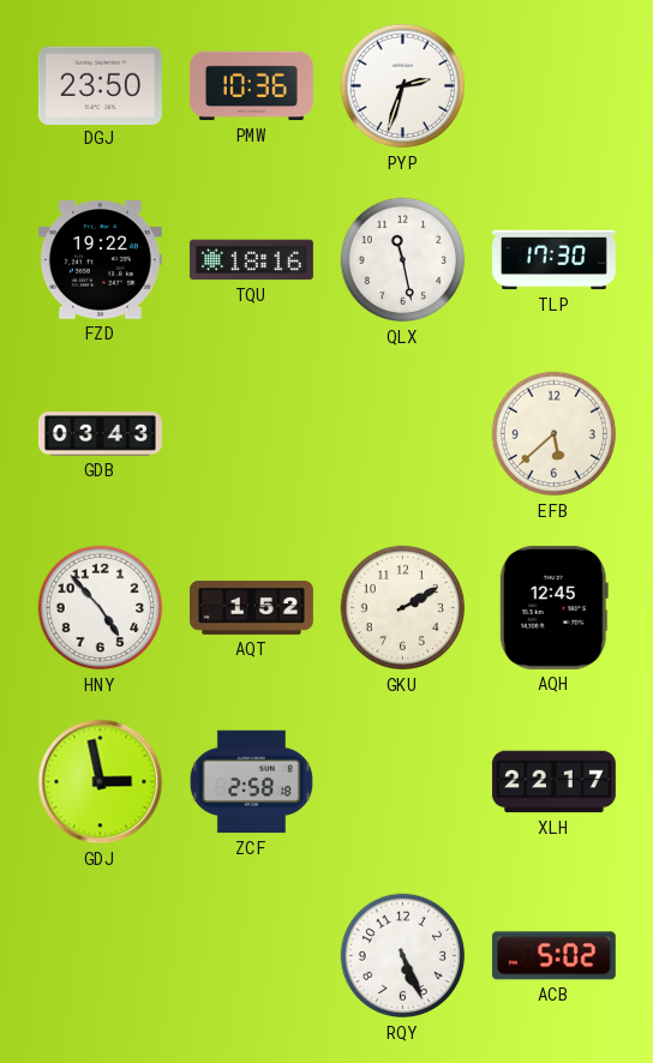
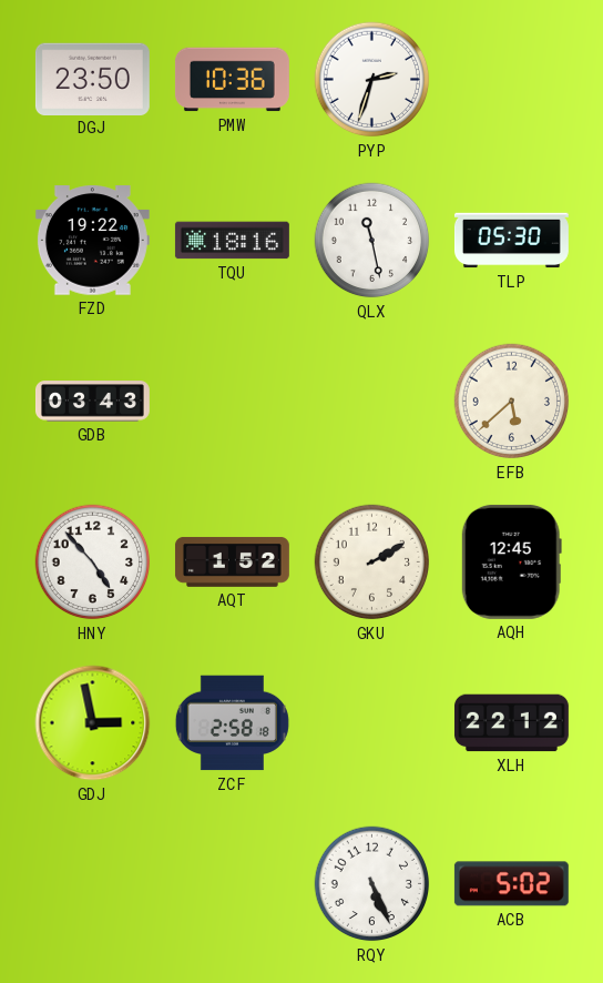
TLP: 17:30 -> 05:30
XLH: 22:17 -> 22:12
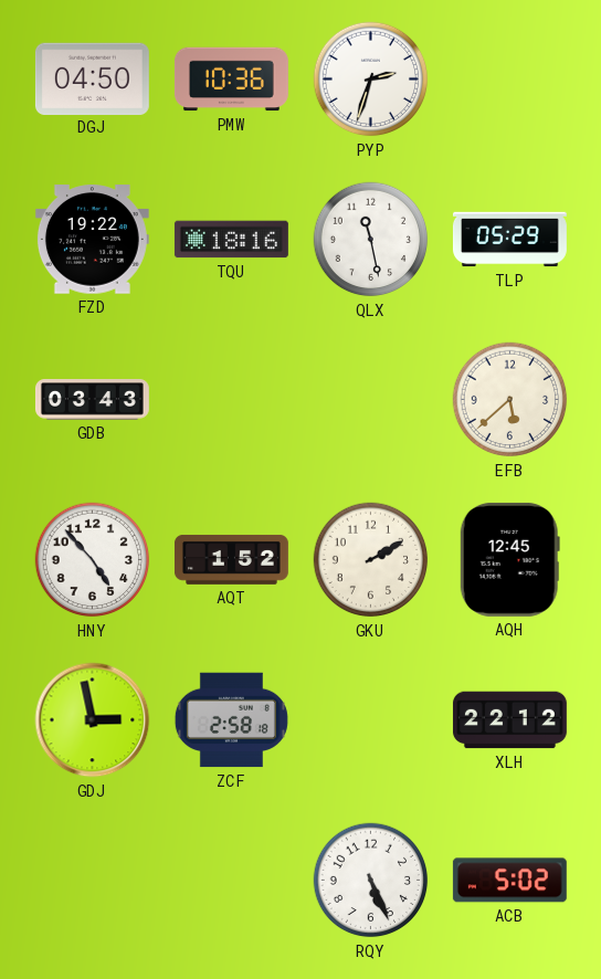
DGJ: 23:50 -> 04:50
TLP: 05:30 -> 05:29
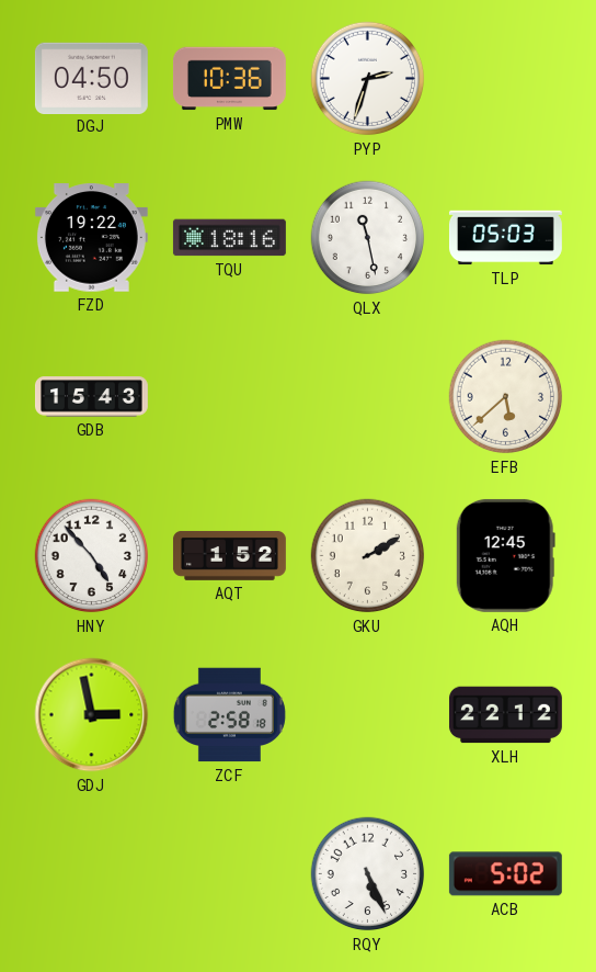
TLP: 05:29 -> 05:03
GDB: 03:43 -> 15:43
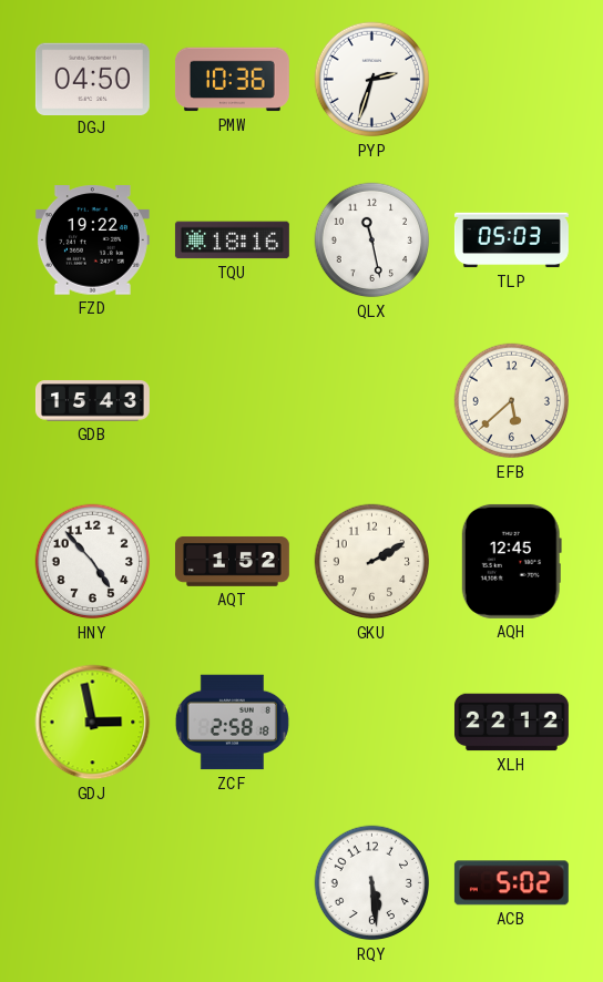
RQY: 5:26 -> 5:29
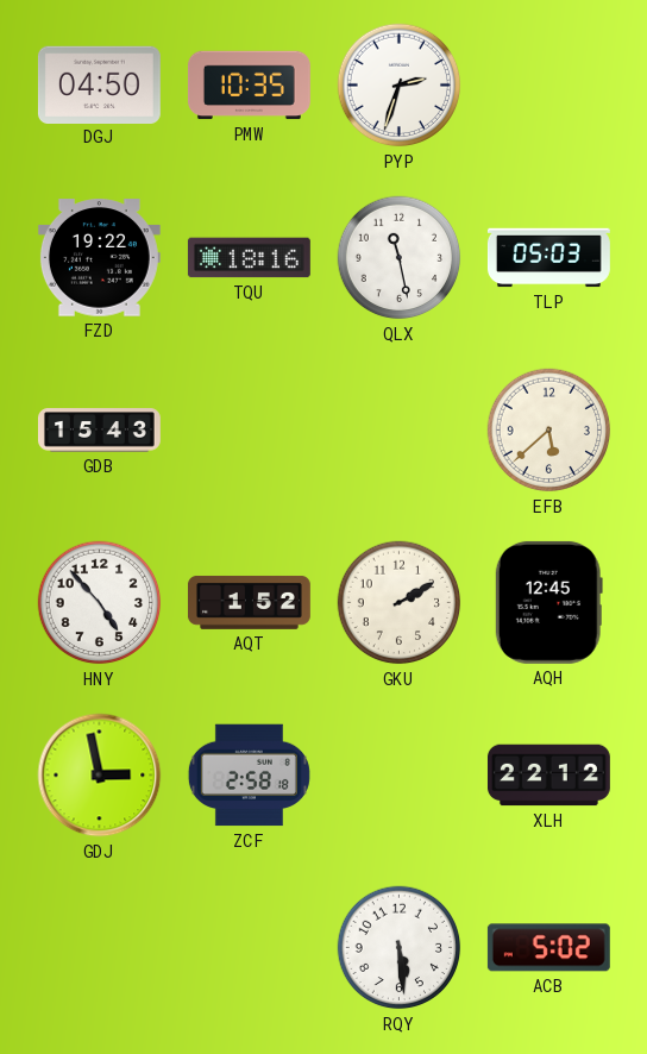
PMW: 10:36 -> 10:35
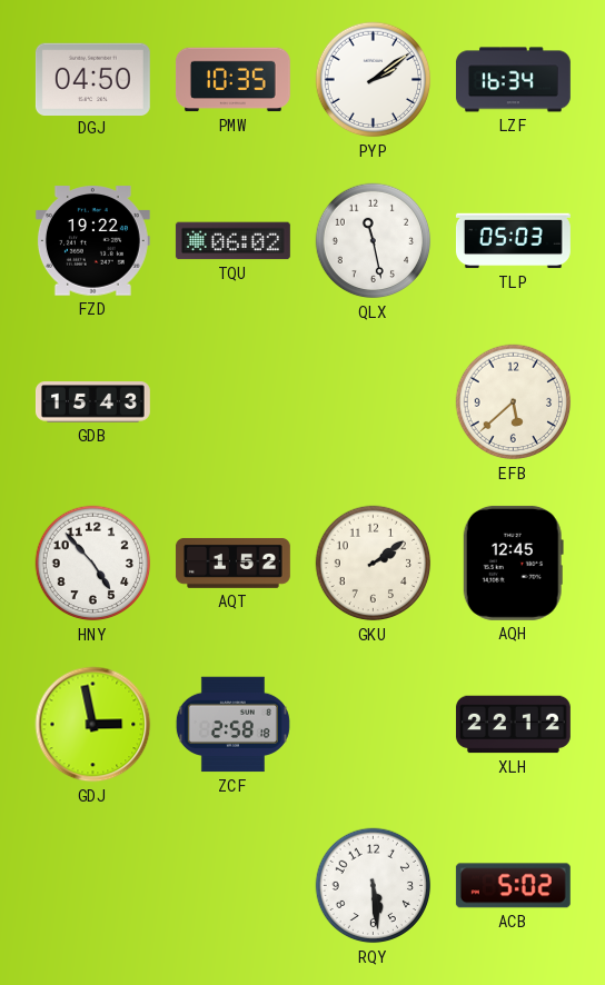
PYP: 2:33 -> 2:09
LZF: none -> 16:34
TQU: 18:16 -> 06:02
GKU: 2:10 -> 2:09
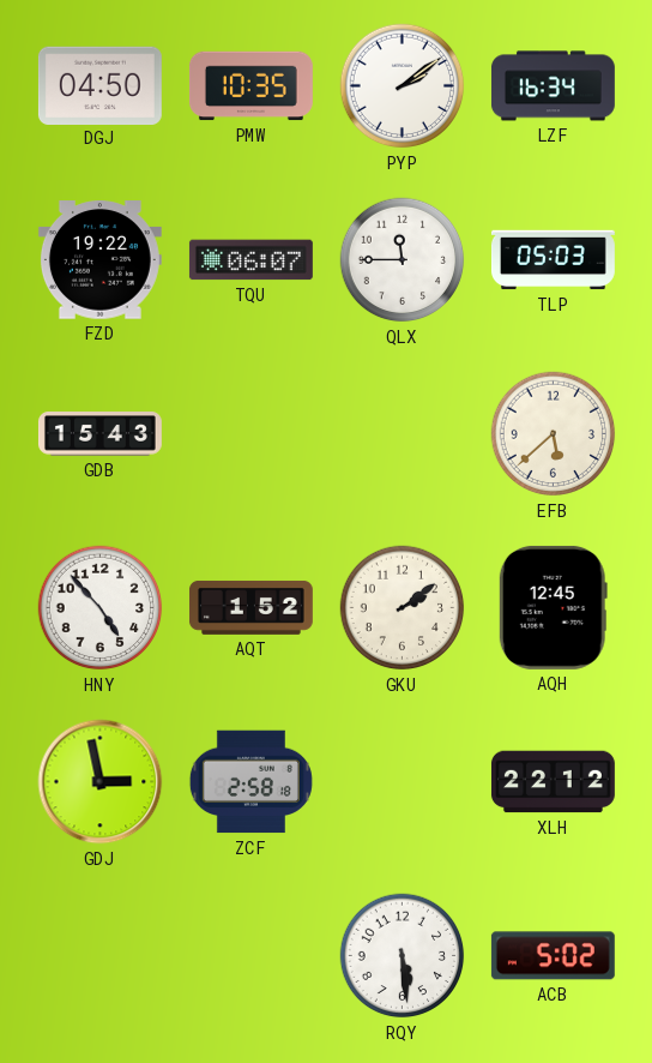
TQU: 06:02 -> 06:07
QLX: 11:28 -> 11:45
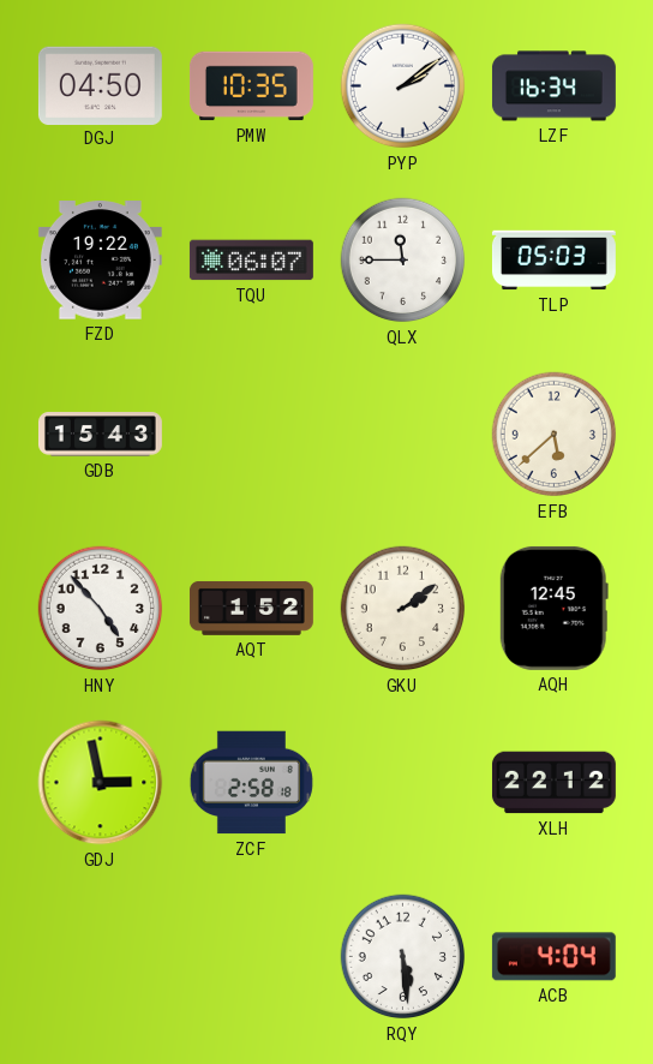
ACB: 5:02 -> 4:04
